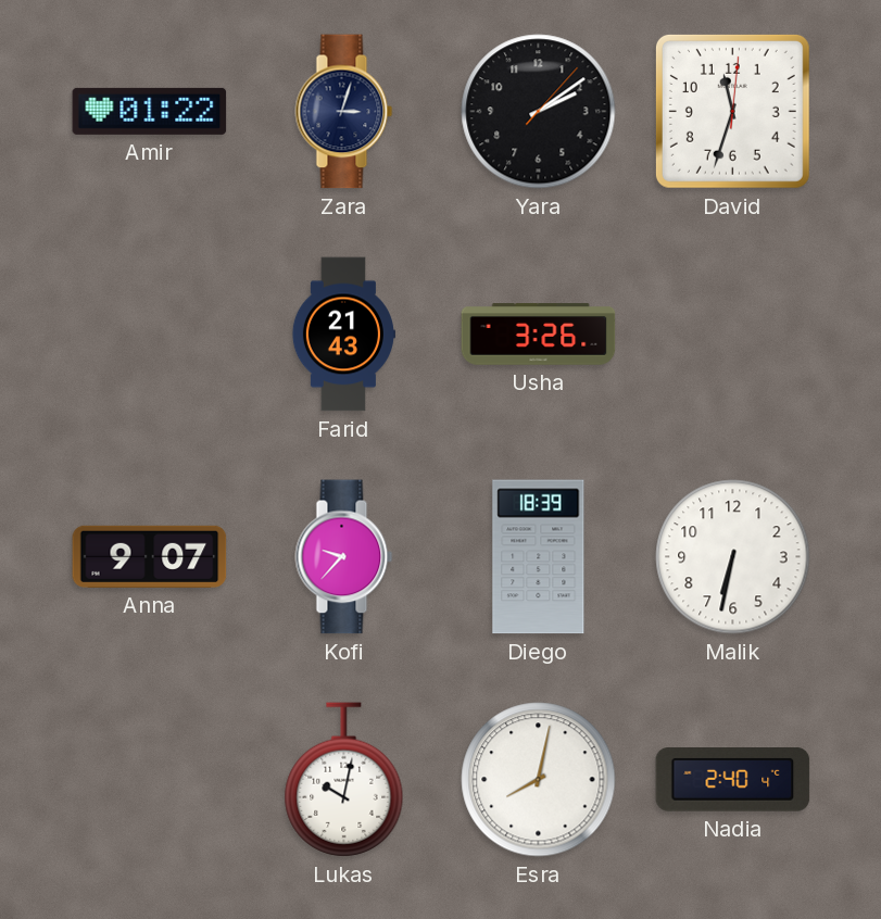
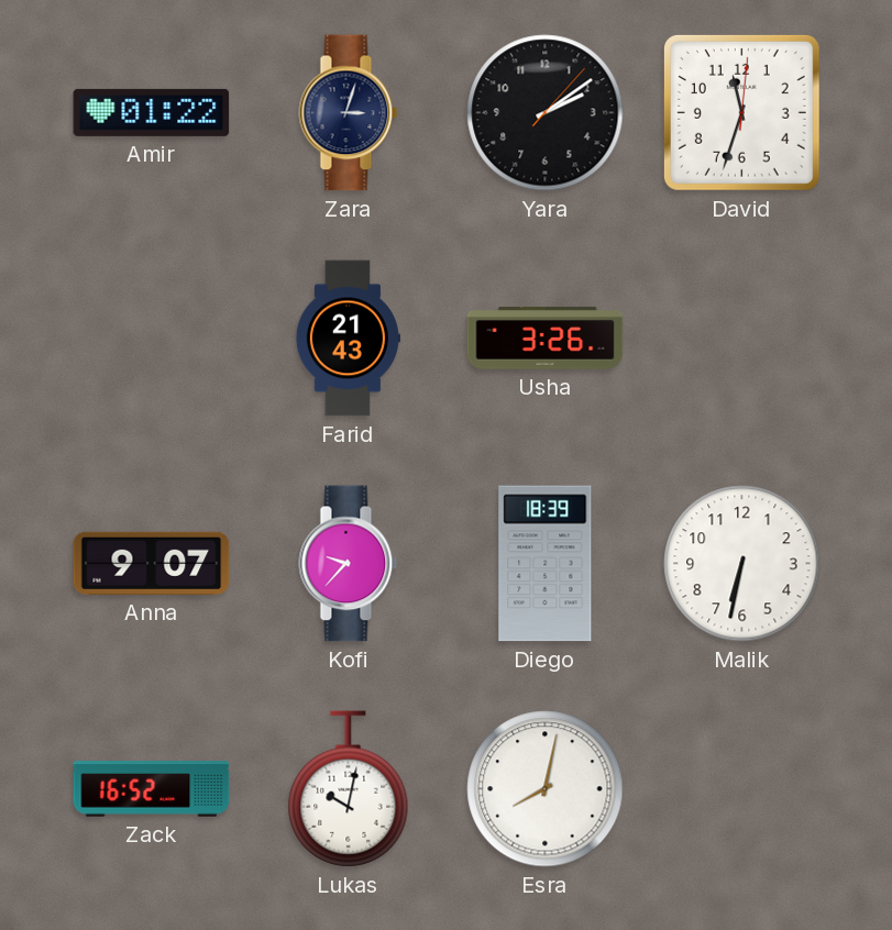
Zack: none -> 16:52
Nadia: 2:40 -> none
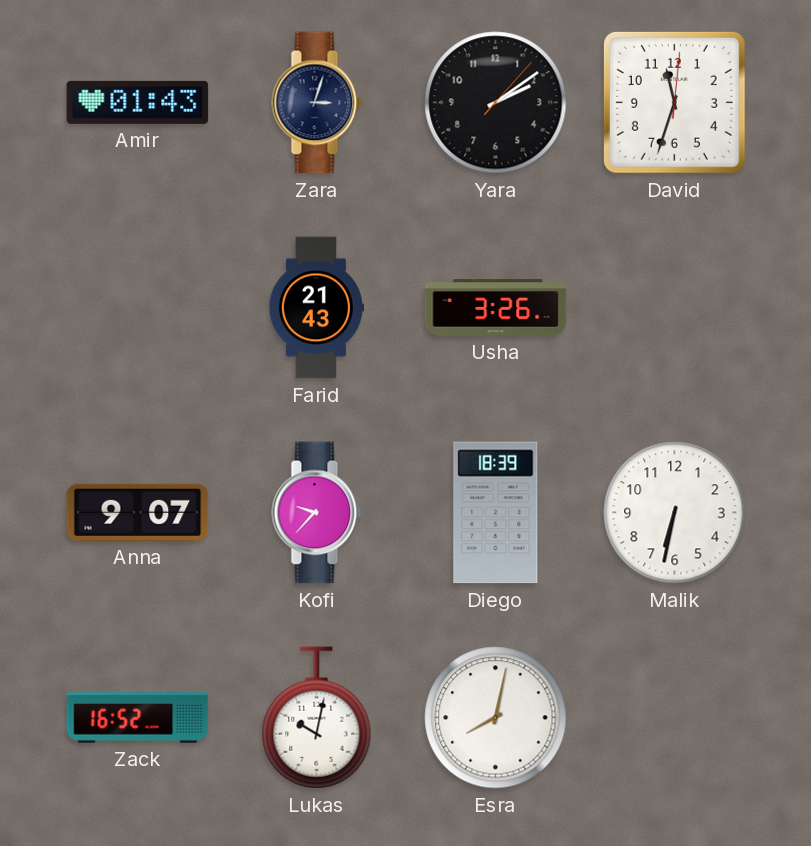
Amir: 01:22 -> 01:43
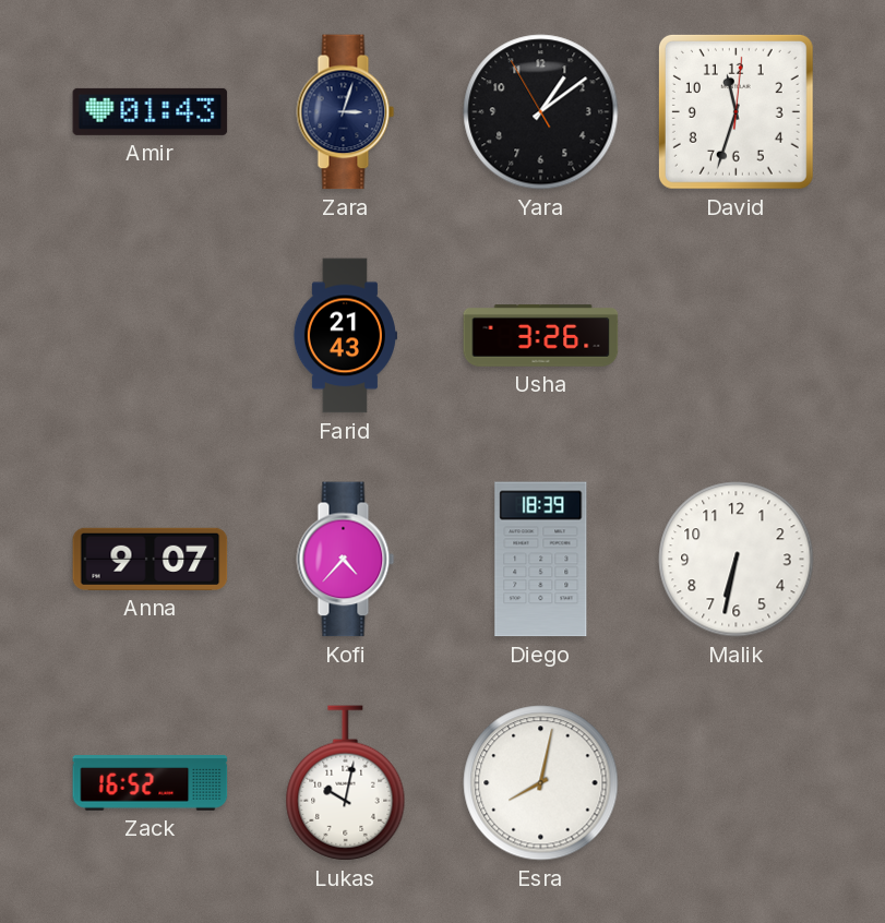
Yara: 2:09 -> 1:08
Kofi: 9:37 -> 4:37
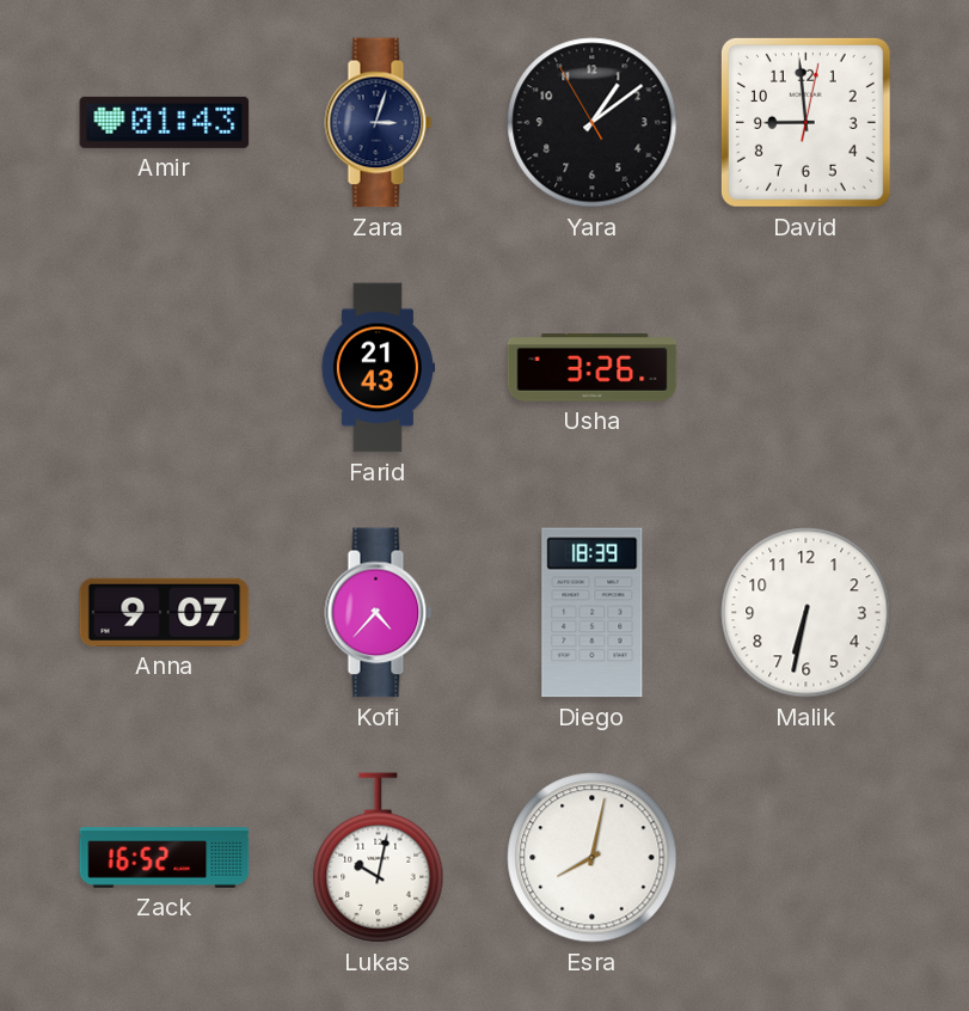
David: 11:33 -> 8:59
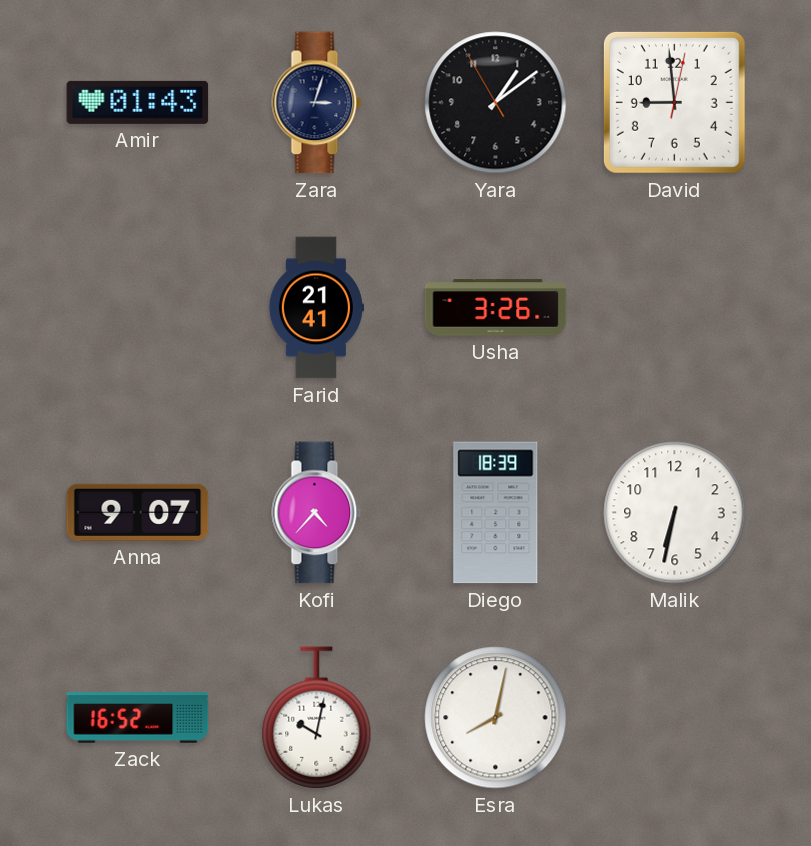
Farid: 21:43 -> 21:41
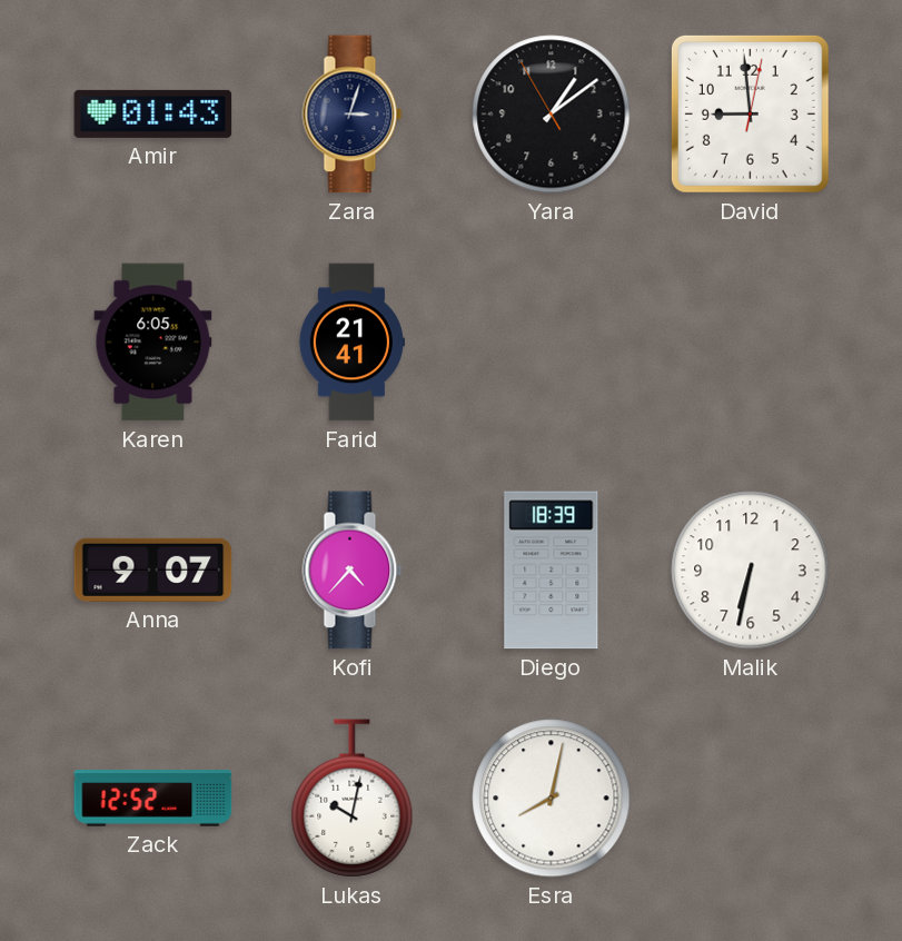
Karen: none -> 6:05
Usha: 3:26 -> none
Zack: 16:52 -> 12:52
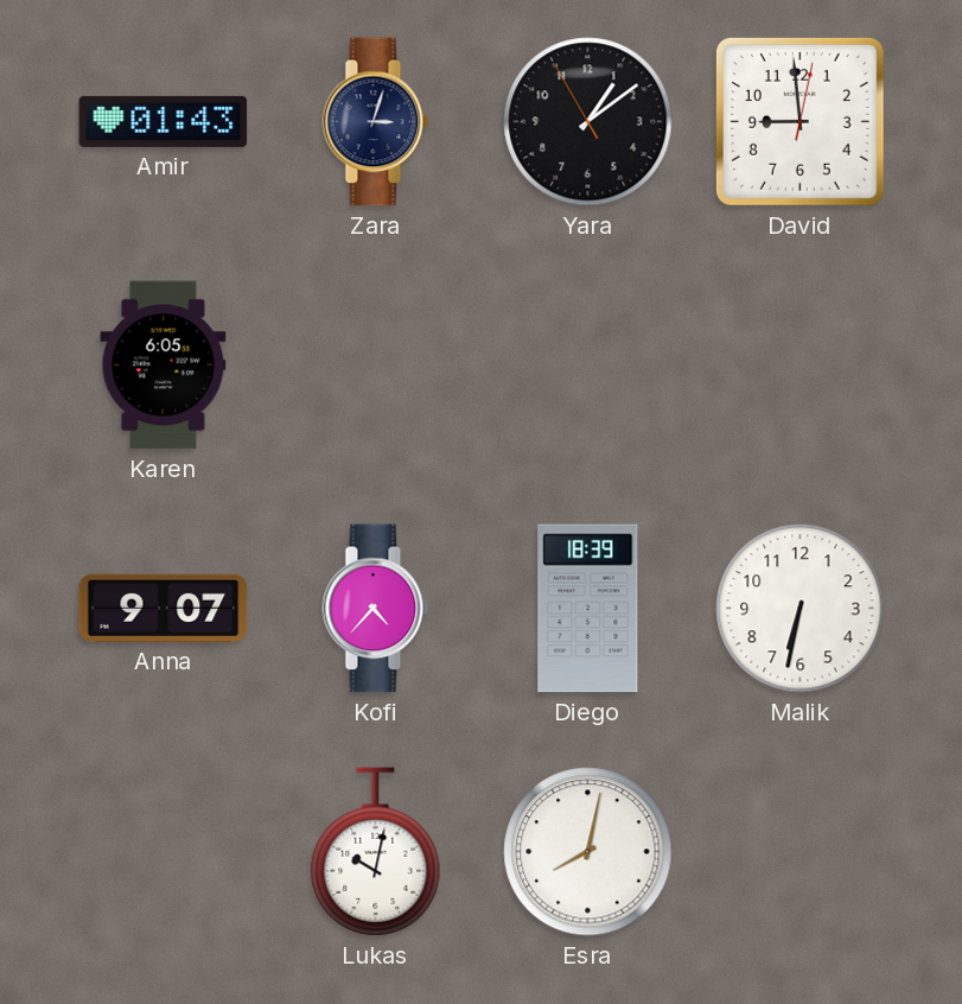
Farid: 21:41 -> none
Zack: 12:52 -> none
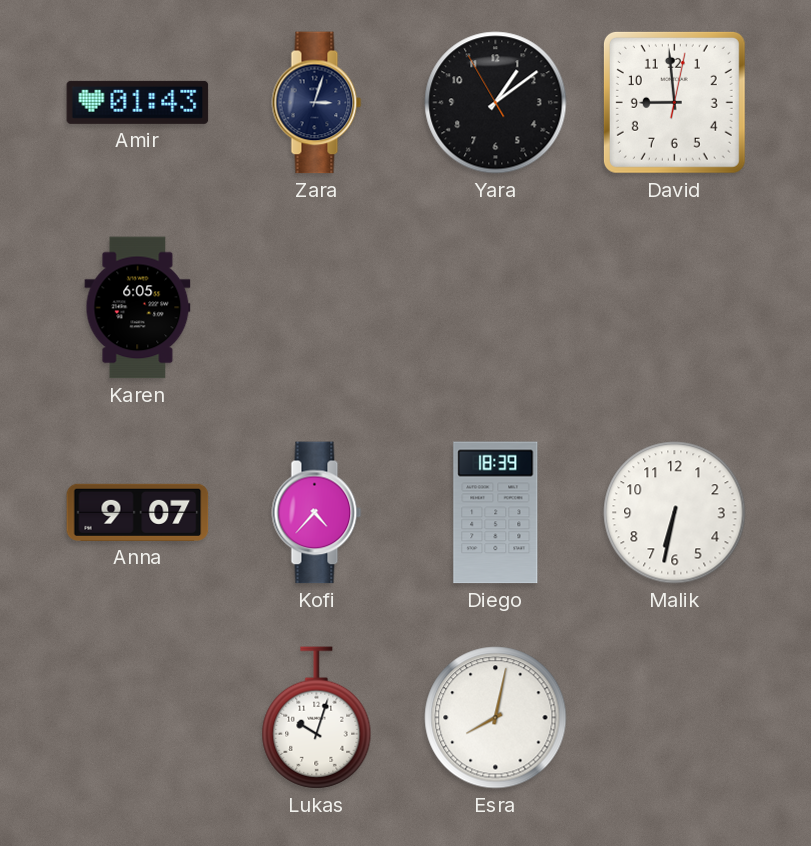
Lukas: 10:02 -> 10:03
